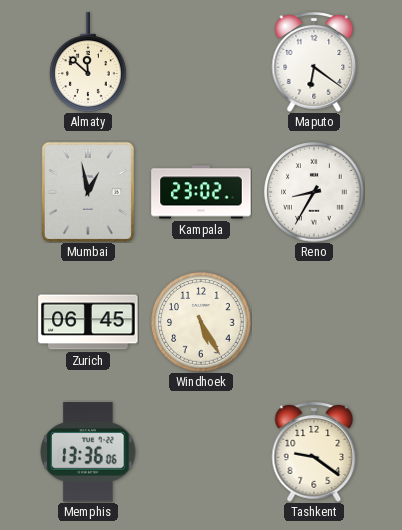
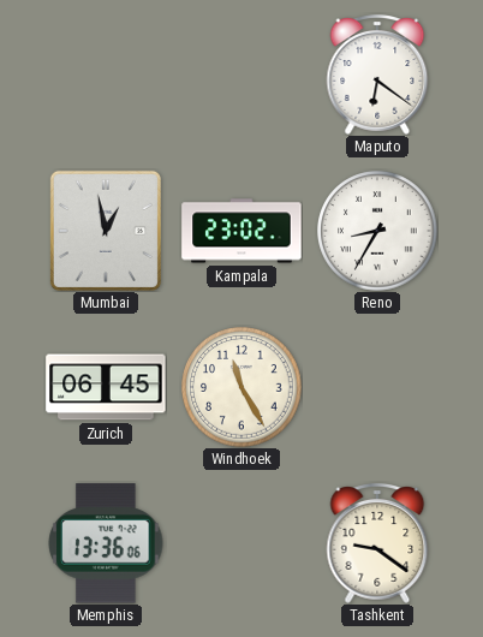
Almaty: 11:52 -> none
Windhoek: 5:25 -> 11:25
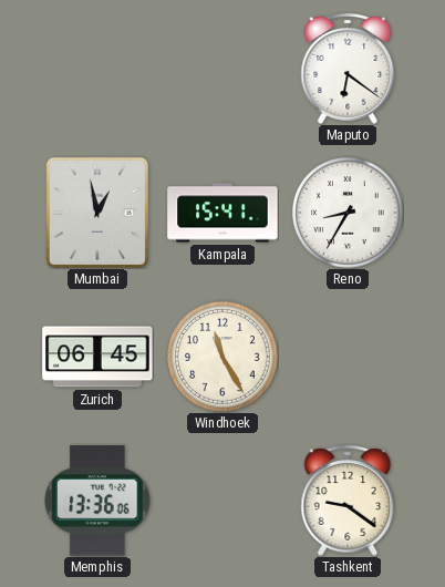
Kampala: 23:02 -> 15:41
